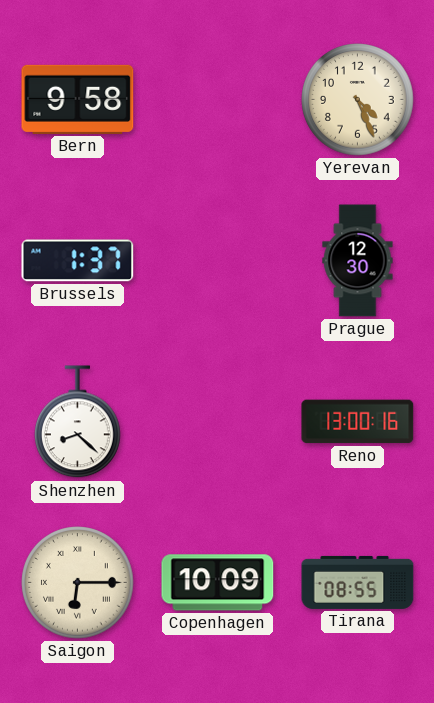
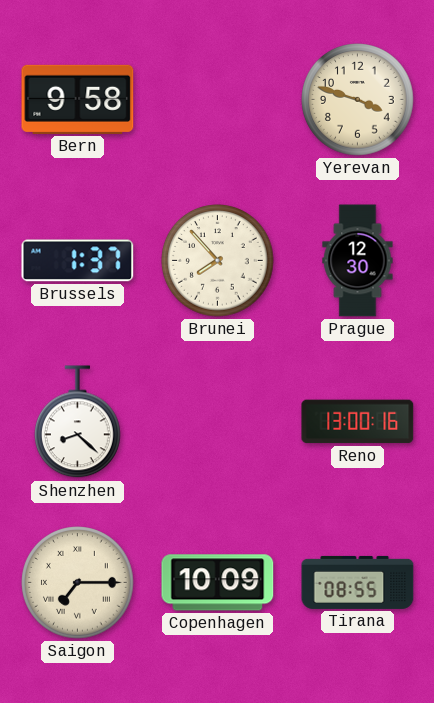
Yerevan: 4:26 -> 3:48
Brunei: none -> 7:53
Saigon: 6:15 -> 7:15
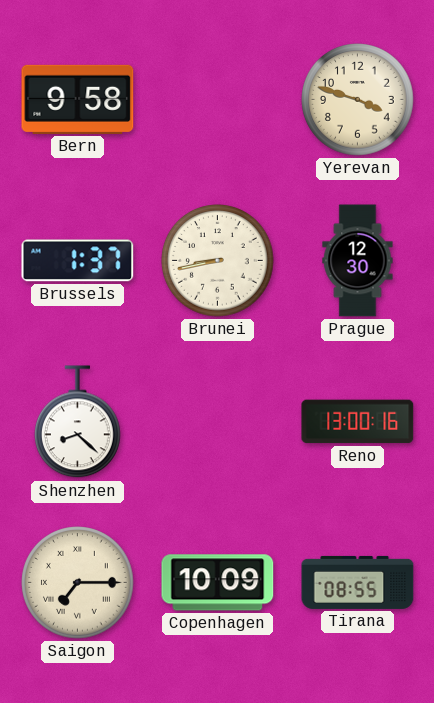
Brunei: 7:53 -> 8:43
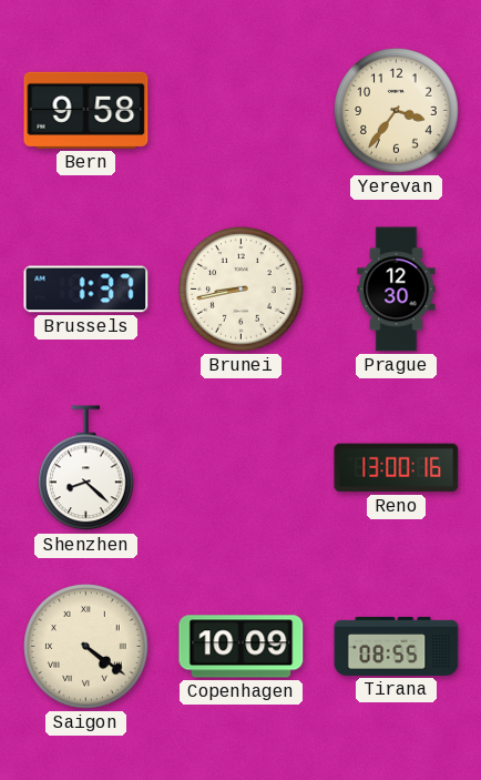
Yerevan: 3:48 -> 3:36
Saigon: 7:15 -> 4:21
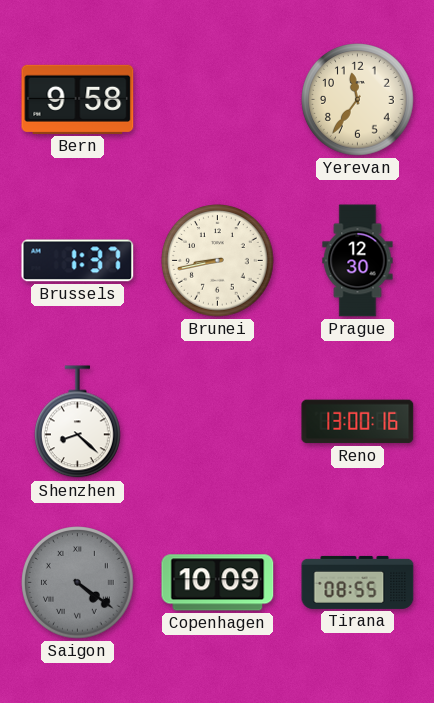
Yerevan: 3:36 -> 11:36
Saigon dial: cream -> grey
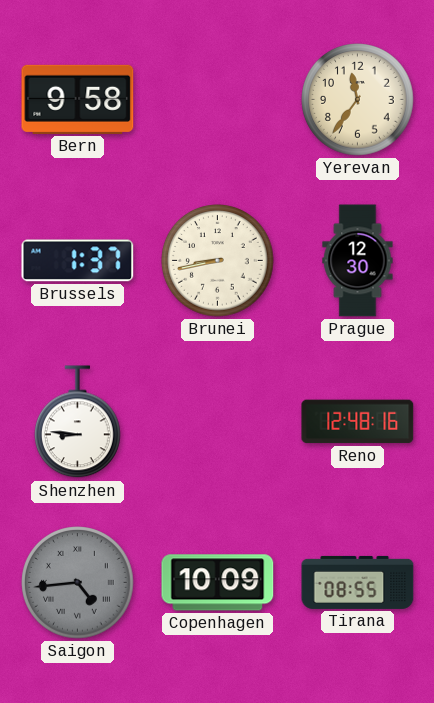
Shenzhen: 8:22 -> 8:46
Reno: 13:00 -> 12:48
Saigon: 4:21 -> 4:44
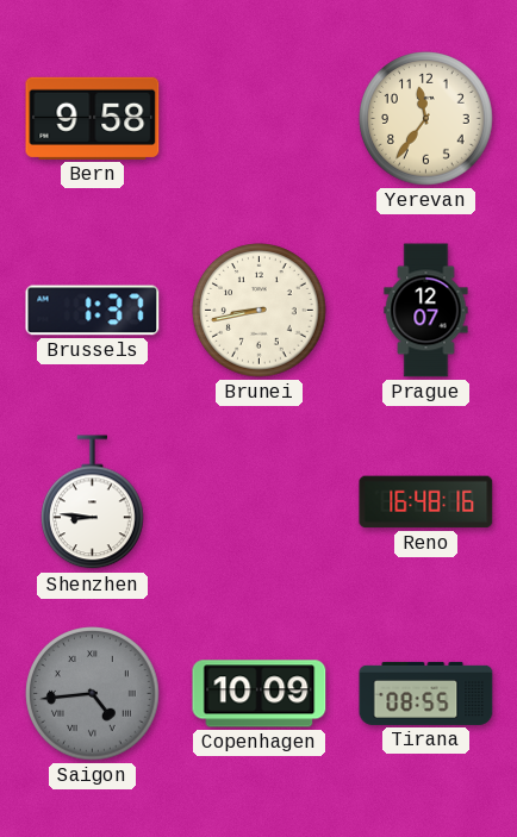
Prague: 12:30 -> 12:07
Reno: 12:48 -> 16:48
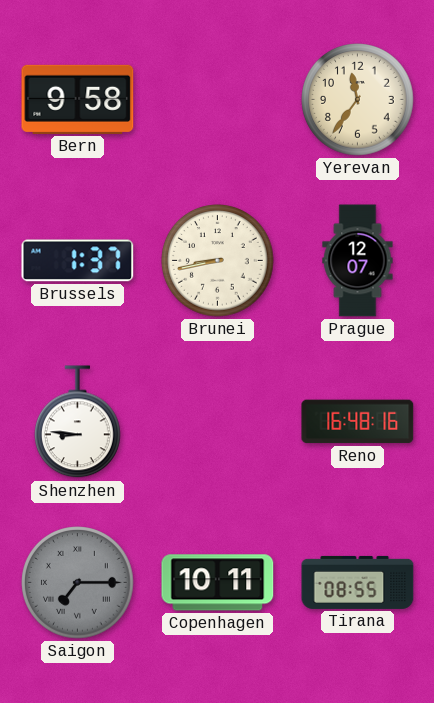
Saigon: 4:44 -> 7:15
Copenhagen: 10:09 -> 10:11
